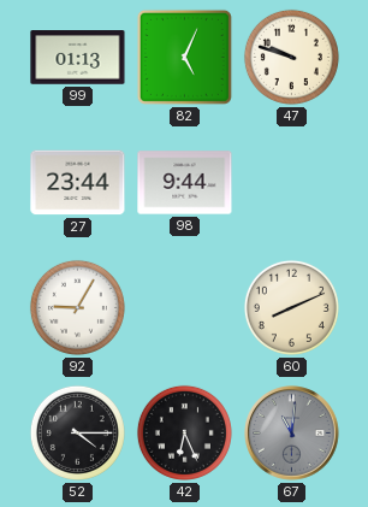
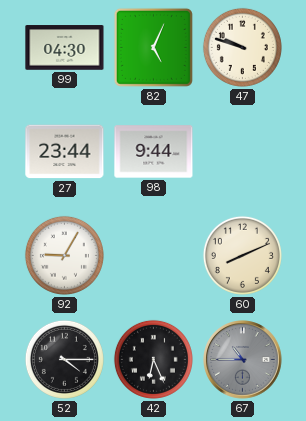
99: 01:13 -> 04:30
67: 11:01 -> 10:45
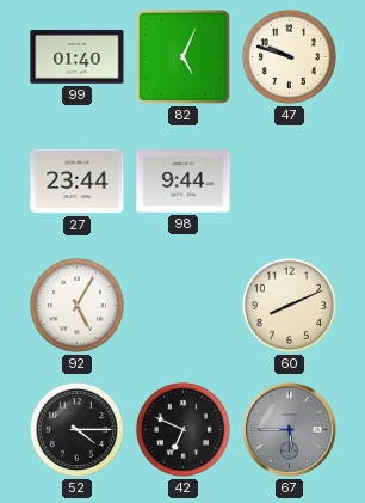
99: 04:30 -> 01:40
92: 9:05 -> 5:05
42: 6:26 -> 6:49
67: 10:45 -> 5:45
